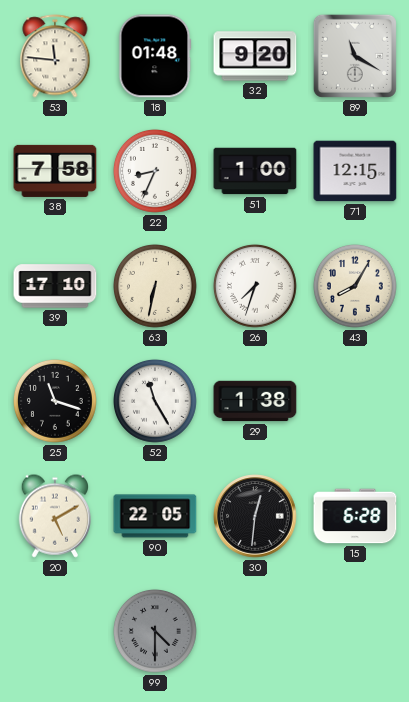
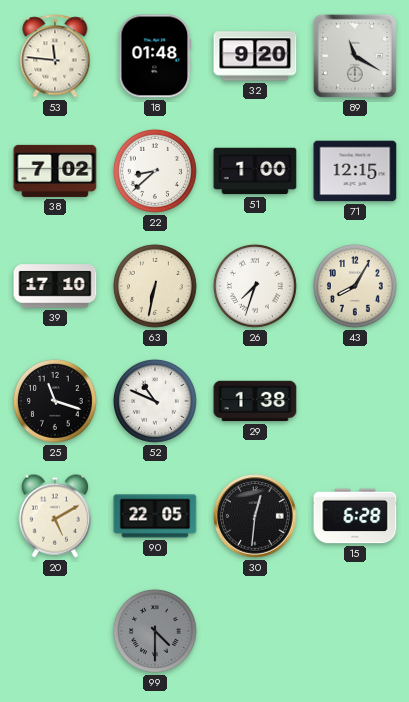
38: 7:58 -> 7:02
22: 8:34 -> 8:38
52: 11:25 -> 10:49
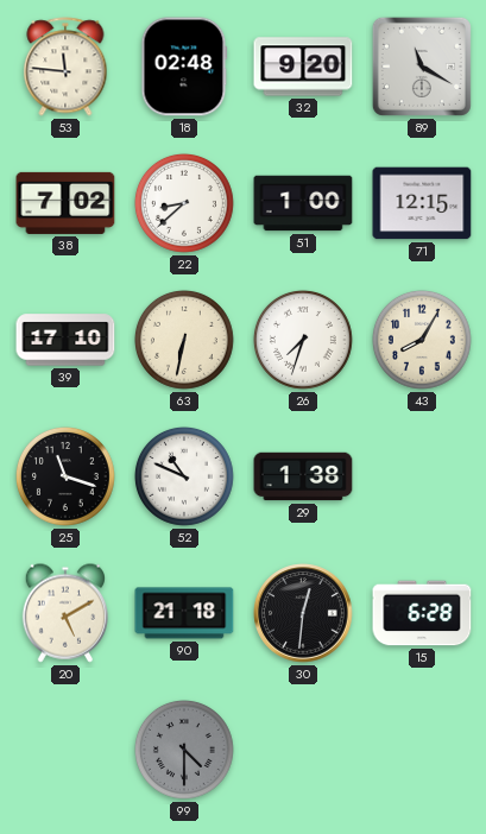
18: 01:48 -> 02:48
90: 22:05 -> 21:18
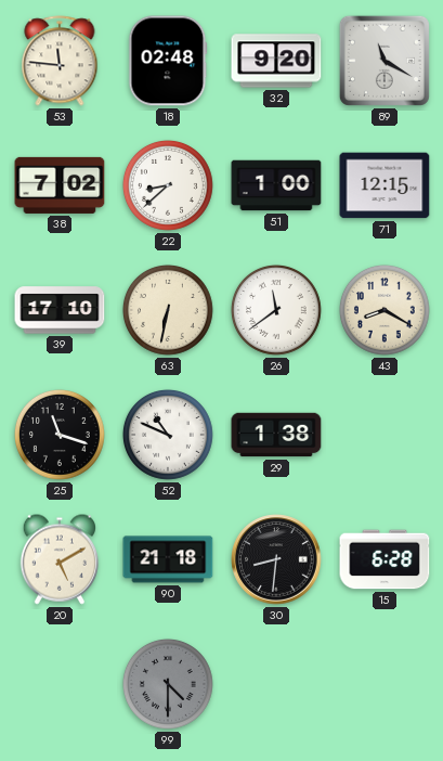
26: 7:33 -> 11:39
43: 8:05 -> 8:20
30: 12:31 -> 8:31
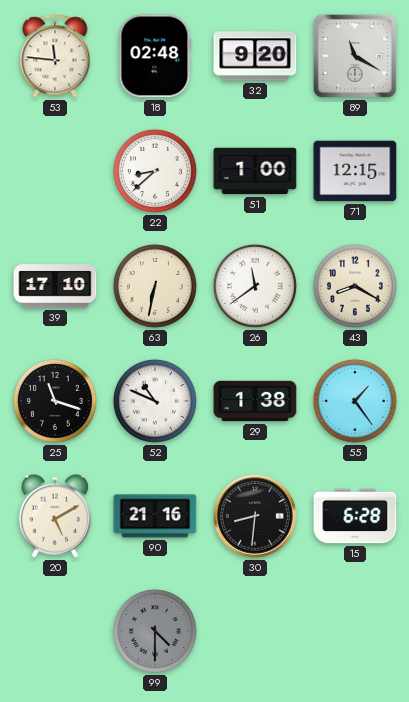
38: 7:02 -> none
55: none -> 1:24
90: 21:18 -> 21:16
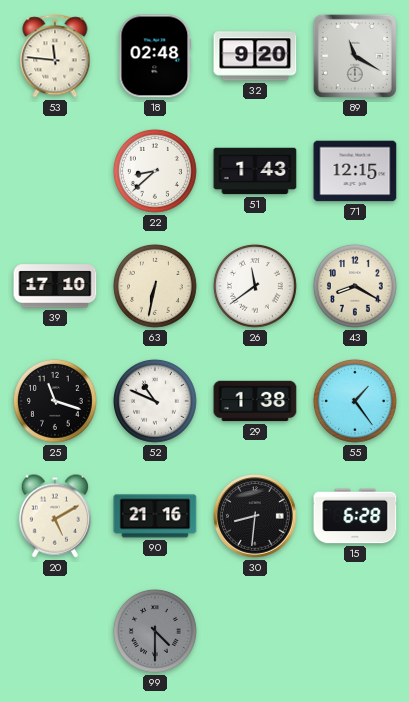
51: 1:00 -> 1:43
